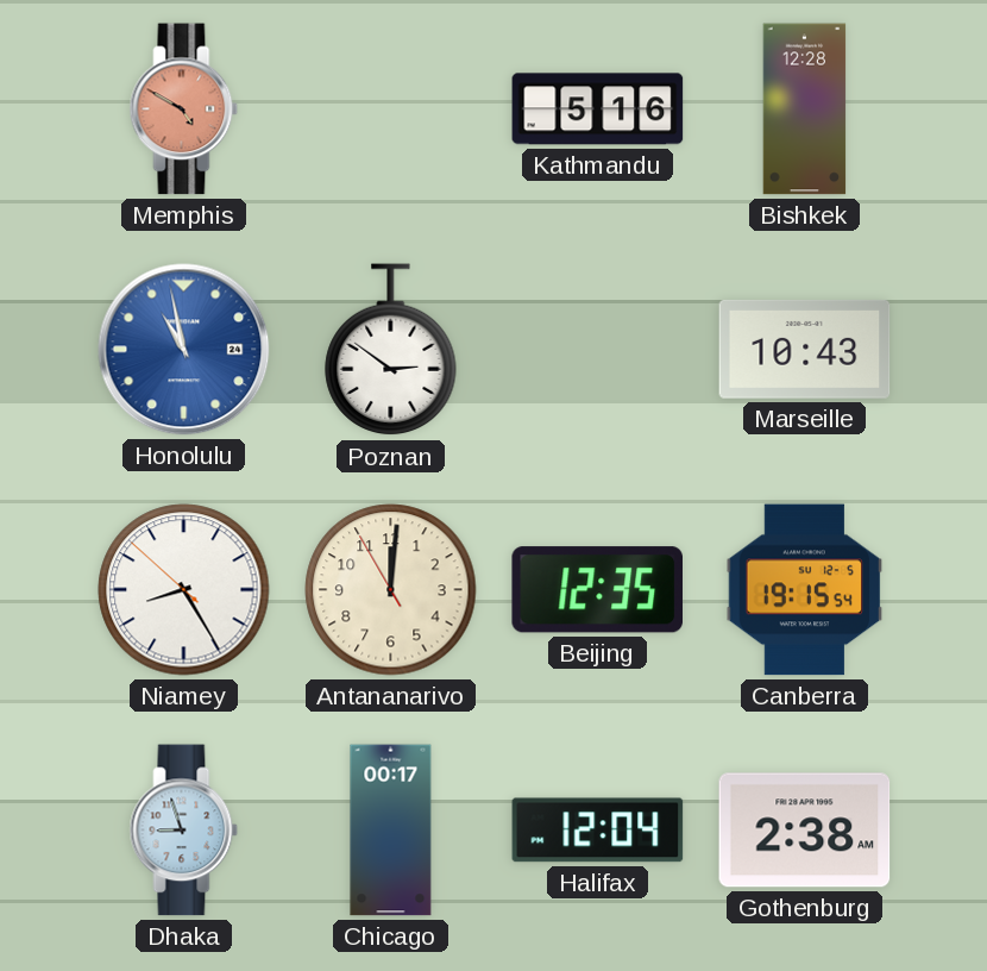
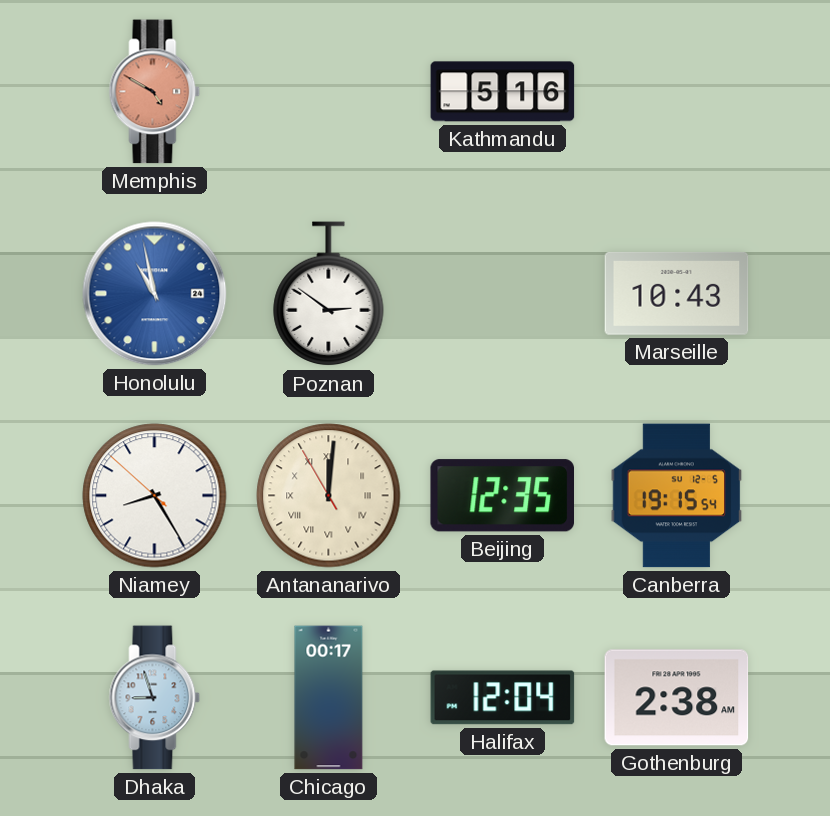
Bishkek: 12:28 -> none
Antananarivo numerals: Arabic -> Roman
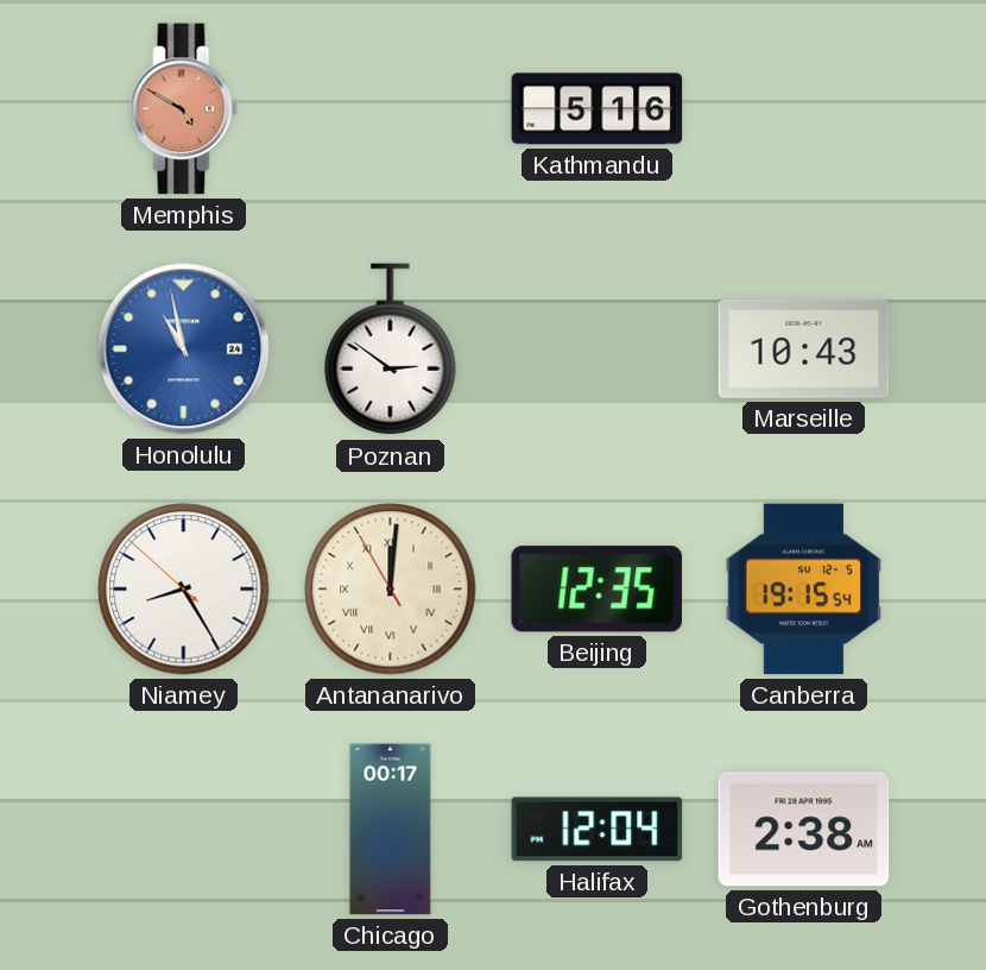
Dhaka: 8:57 -> none
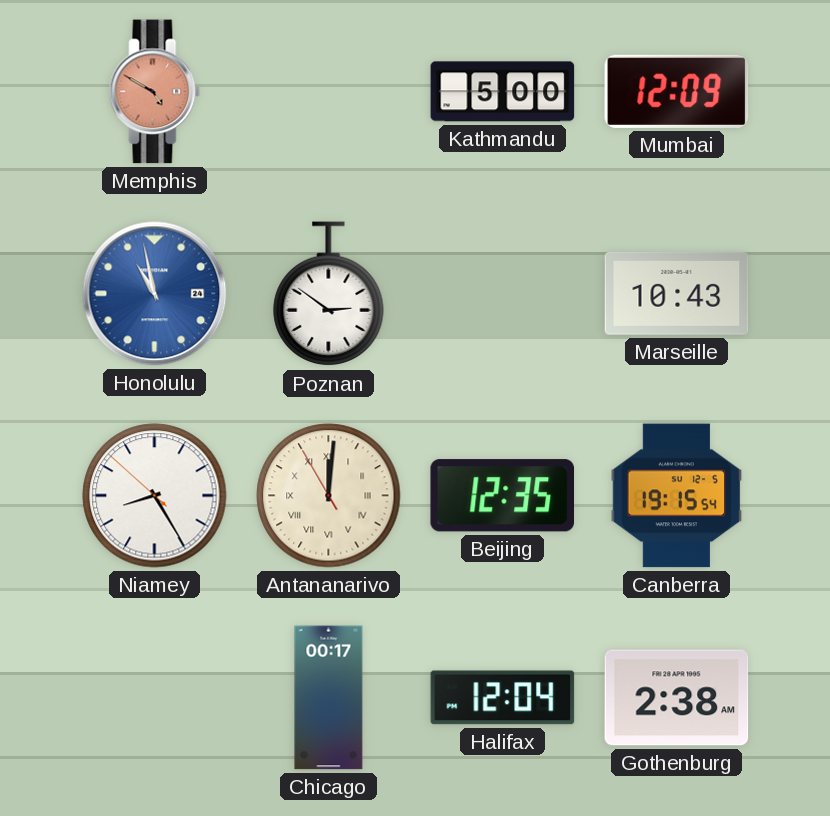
Kathmandu: 5:16 -> 5:00
Mumbai: none -> 12:09
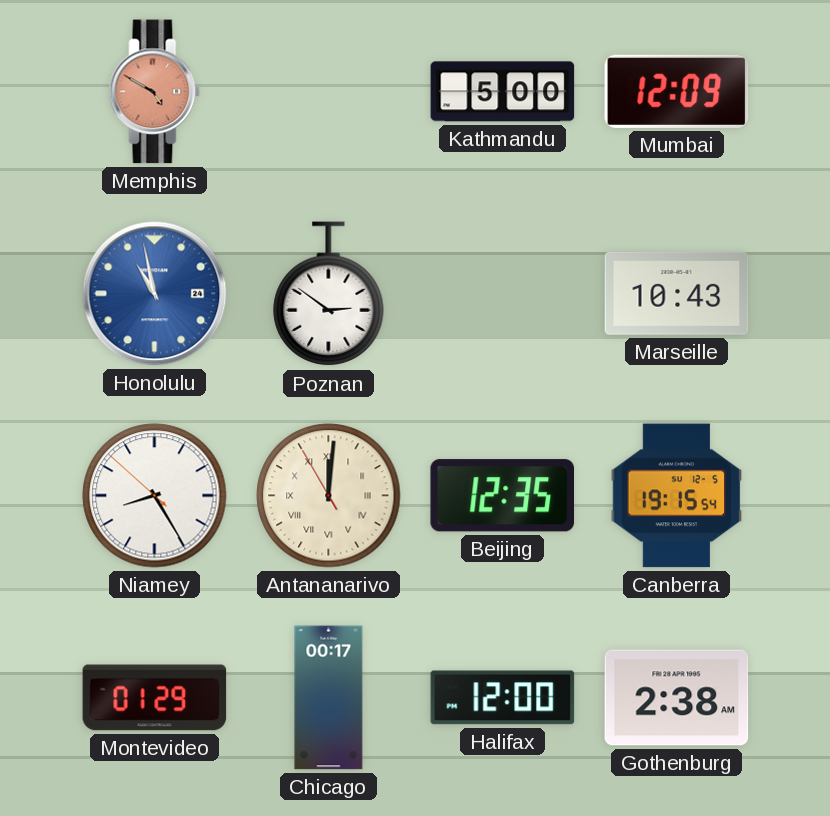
Montevideo: none -> 01:29
Halifax: 12:04 -> 12:00
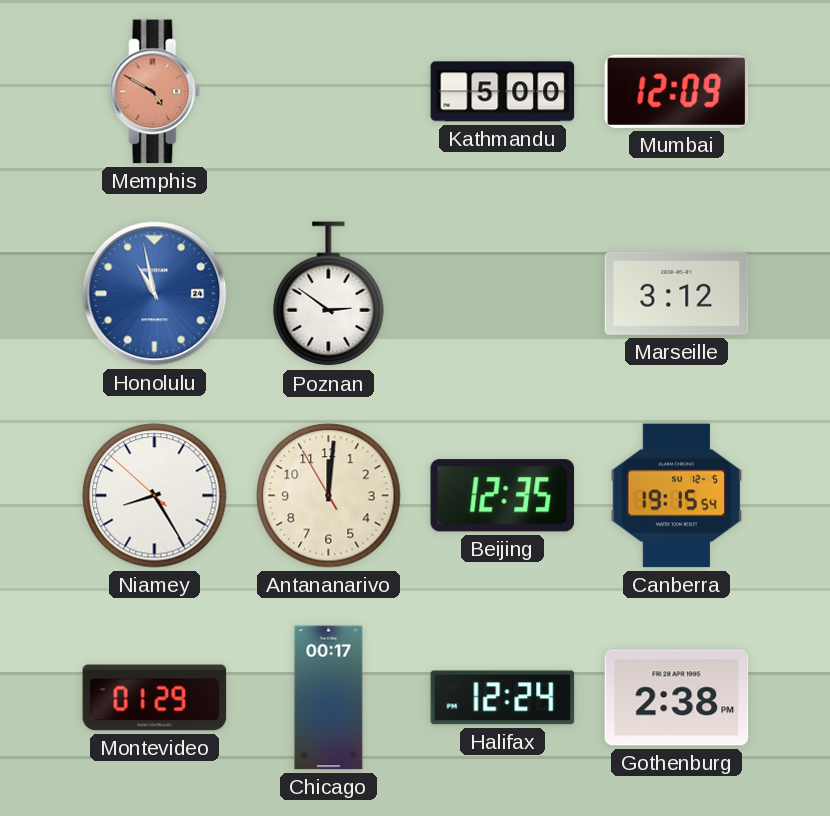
Marseille: 10:43 -> 3:12
Antananarivo numerals: Roman -> Arabic
Halifax: 12:00 -> 12:24
Gothenburg: 2:38 AM -> 2:38 PM
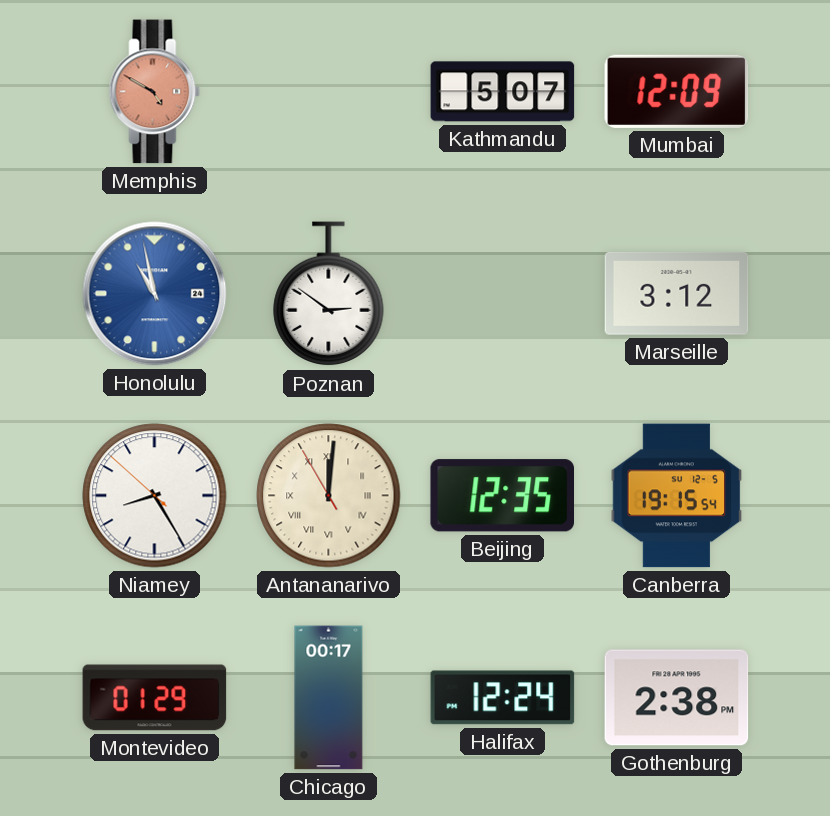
Kathmandu: 5:00 -> 5:07
Antananarivo numerals: Arabic -> Roman
